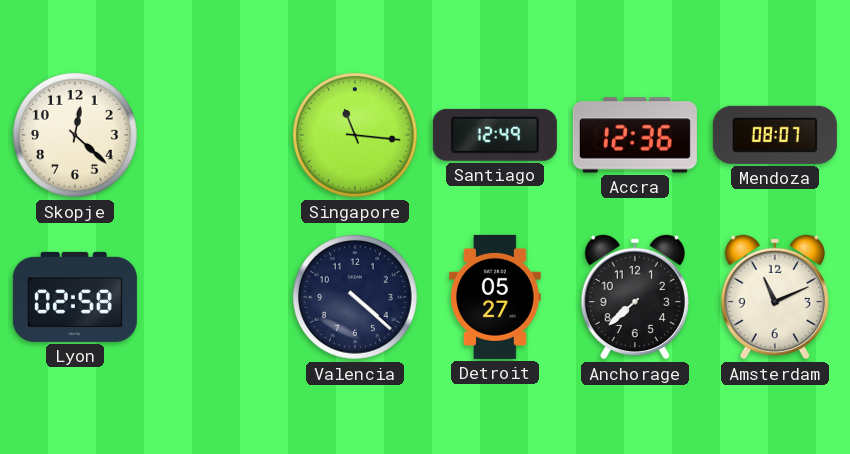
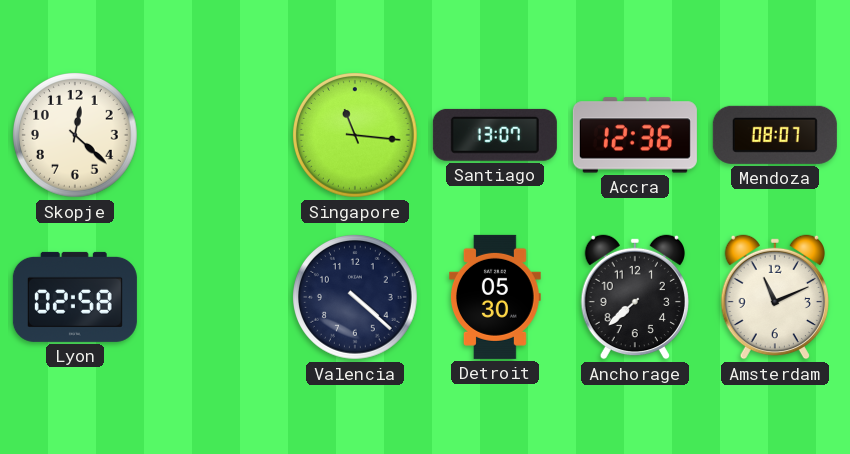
Santiago: 12:49 -> 13:07
Detroit: 05:27 -> 05:30
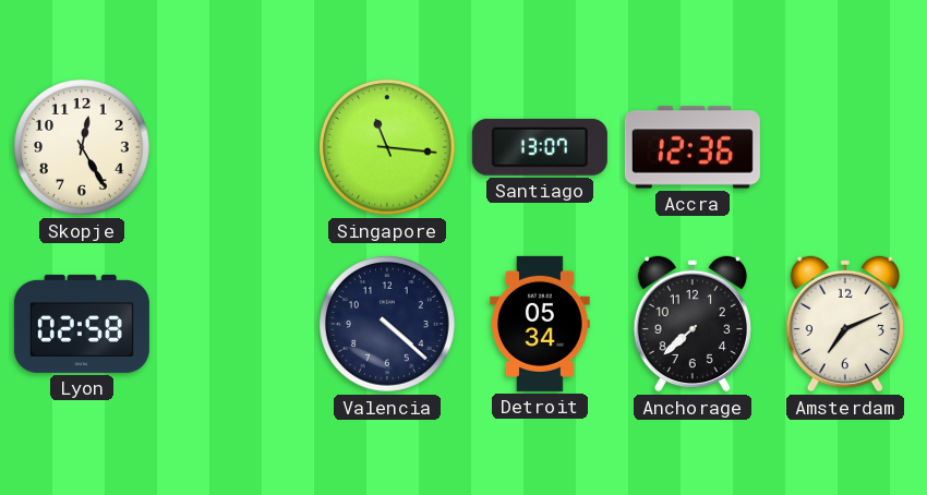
Skopje: 12:22 -> 12:25
Mendoza: 08:07 -> none
Detroit: 05:30 -> 05:34
Amsterdam: 11:11 -> 7:11
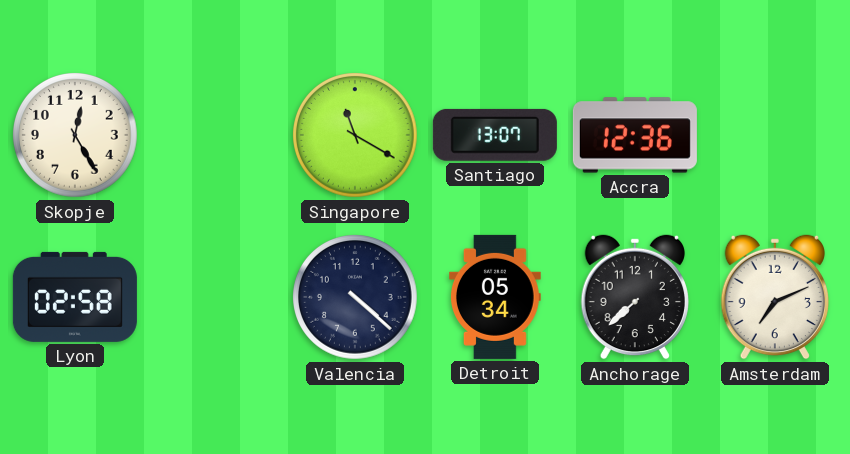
Singapore: 11:16 -> 11:20
